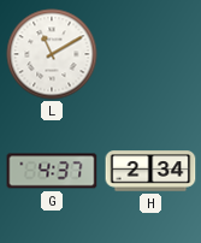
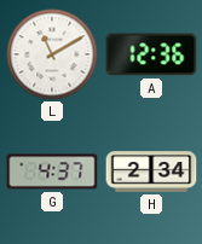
A: none -> 12:36
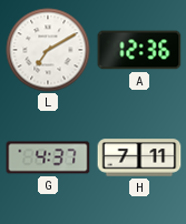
L: 11:10 -> 7:10
H: 2:34 -> 7:11
